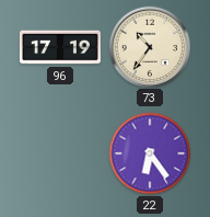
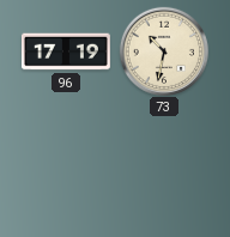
73: 10:36 -> 10:32
22: 6:24 -> none
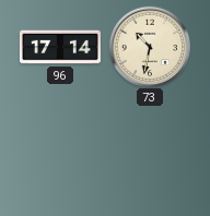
96: 17:19 -> 17:14
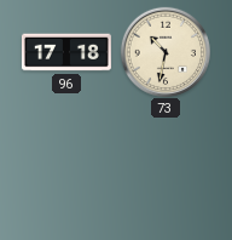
96: 17:14 -> 17:18
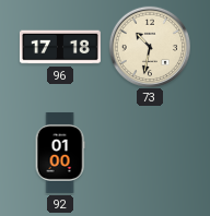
92: none -> 01:00
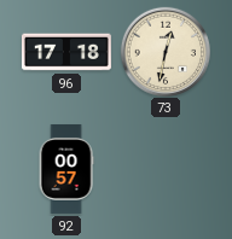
73: 10:32 -> 12:32
92: 01:00 -> 00:57
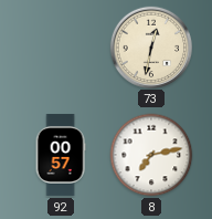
96: 17:18 -> none
8: none -> 7:13
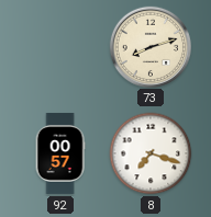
73: 12:32 -> 8:12
8: 7:13 -> 7:18
